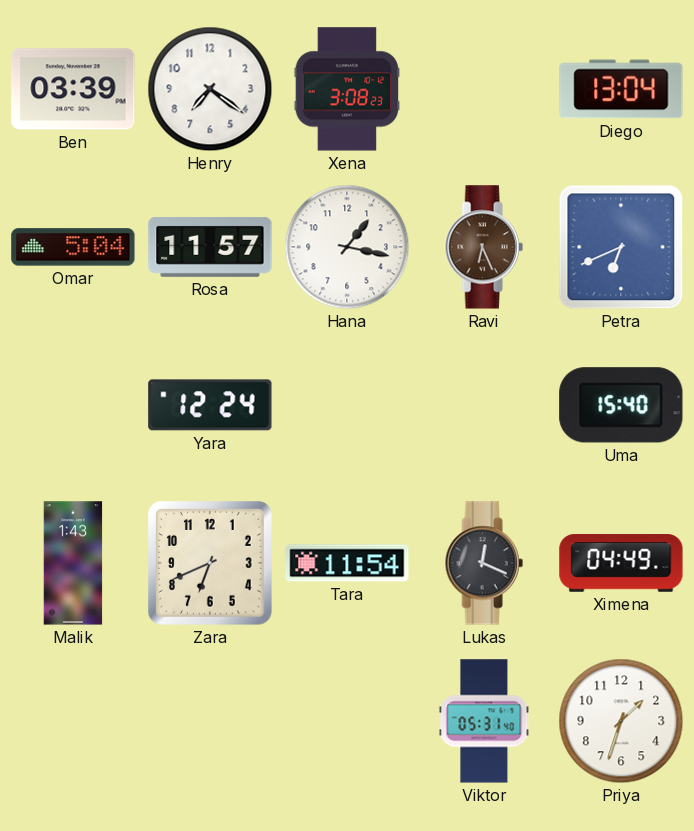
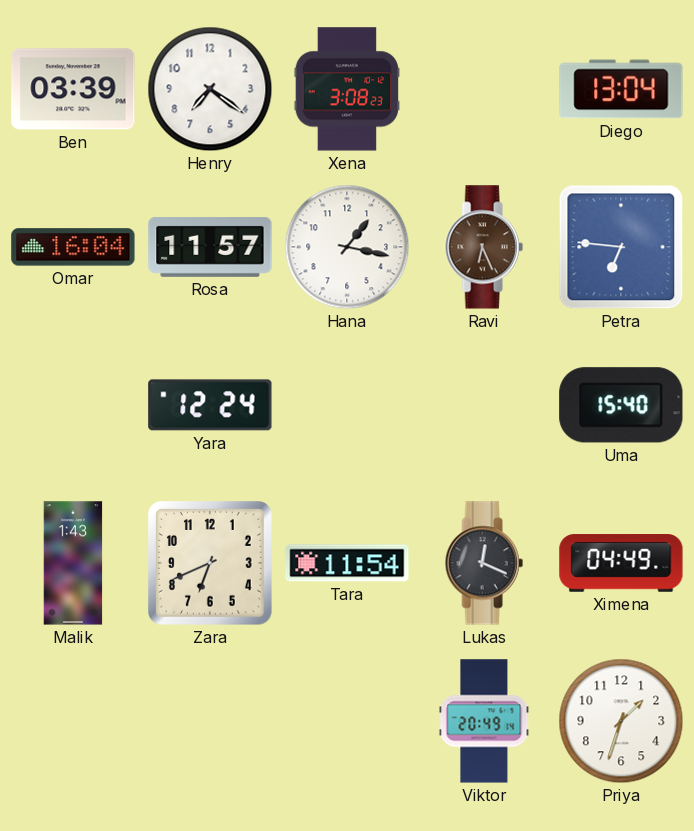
Omar: 5:04 -> 16:04
Petra: 6:41 -> 6:46
Viktor: 05:31 -> 20:49
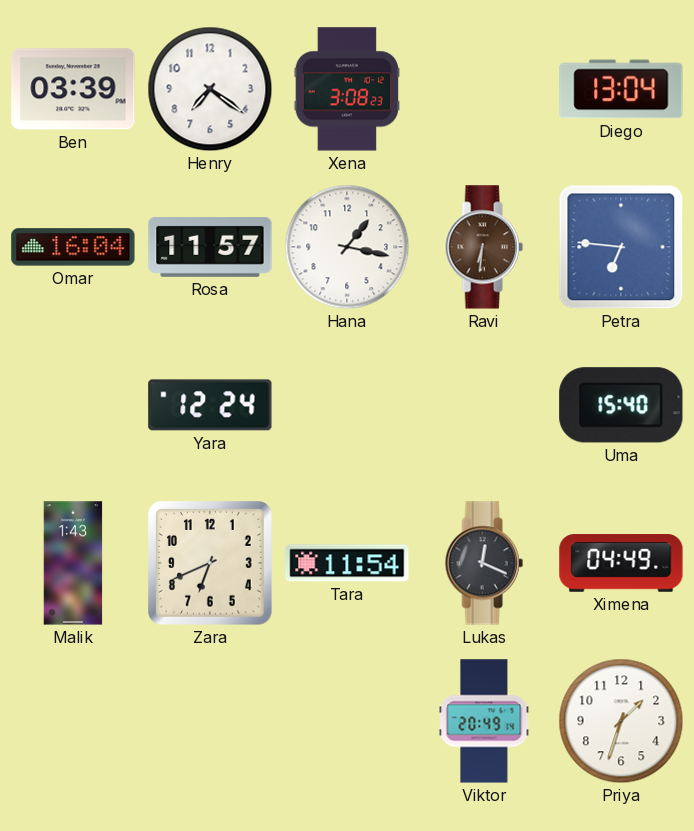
Ravi: 6:26 -> 6:31
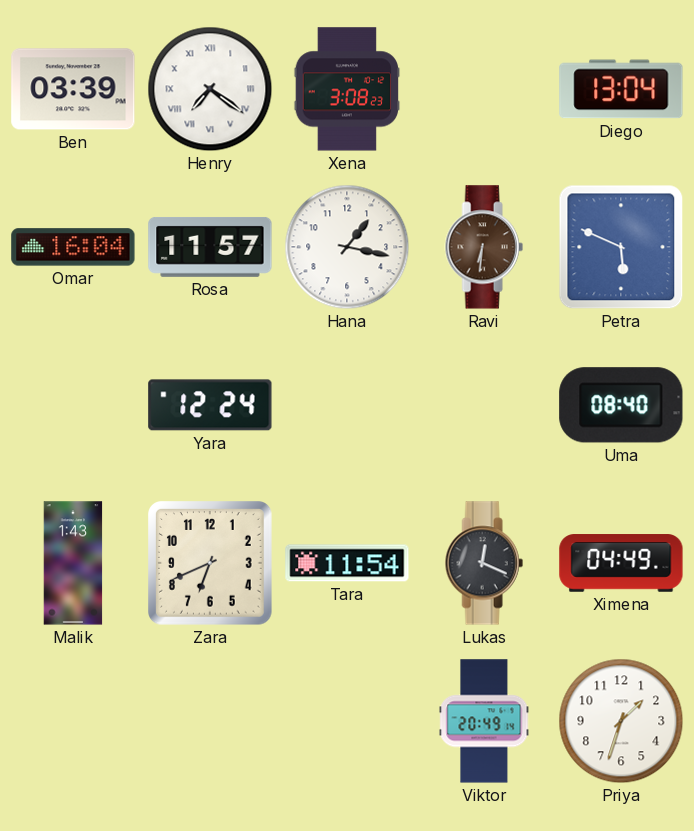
Henry numerals: Arabic -> Roman
Petra: 6:46 -> 5:49
Uma: 15:40 -> 08:40
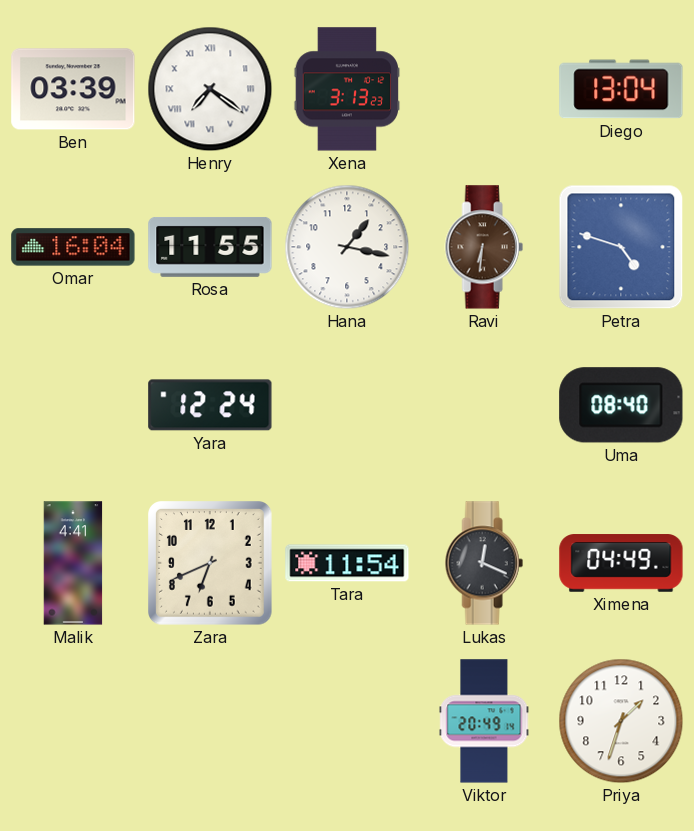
Xena: 3:08 -> 3:13
Rosa: 11:57 -> 11:55
Petra: 5:49 -> 4:48
Malik: 1:43 -> 4:41
